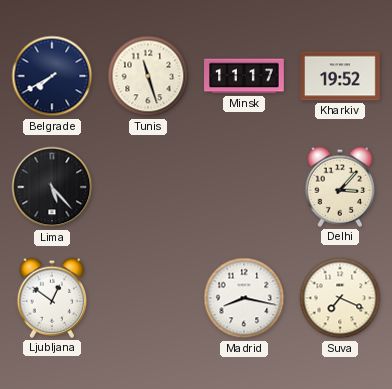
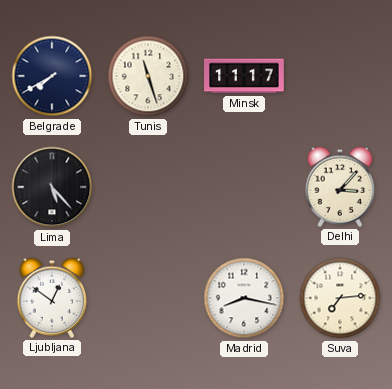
Kharkiv: 19:52 -> none
Suva: 7:19 -> 7:14
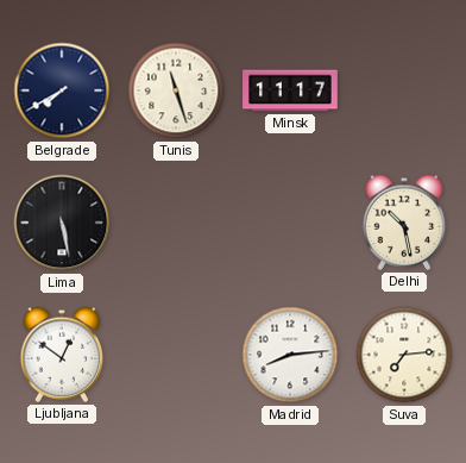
Lima: 5:23 -> 5:28
Delhi: 3:07 -> 10:28
Madrid: 8:17 -> 8:14
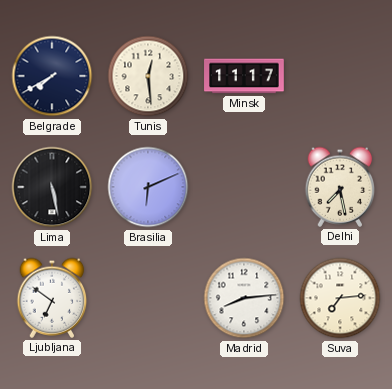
Tunis: 11:27 -> 12:29
Brasilia: none -> 6:11
Delhi: 10:28 -> 7:28
Ljubljana: 12:51 -> 6:51
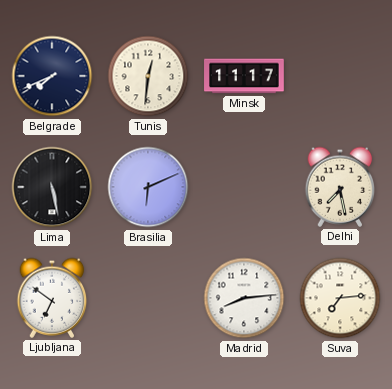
Belgrade: 7:40 -> 7:41
Tunis: 12:29 -> 12:31
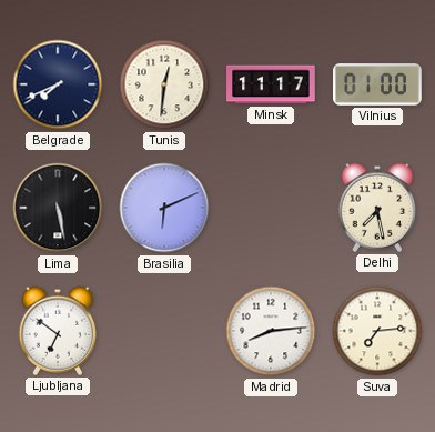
Vilnius: none -> 01:00
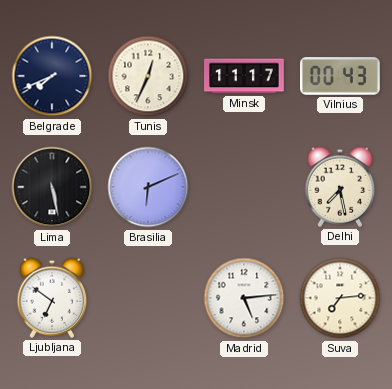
Tunis: 12:31 -> 12:34
Vilnius: 01:00 -> 00:43
Madrid: 8:14 -> 5:14
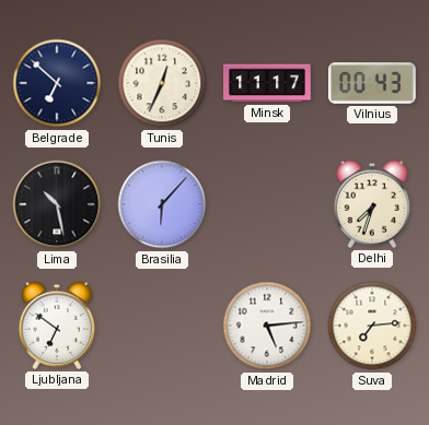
Belgrade: 7:41 -> 6:52
Lima: 5:28 -> 10:28
Brasilia: 6:11 -> 6:07
Delhi: 7:28 -> 7:33
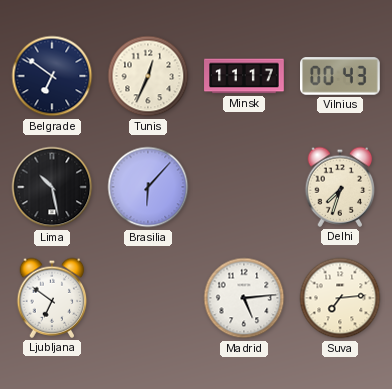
Belgrade: 6:52 -> 6:51
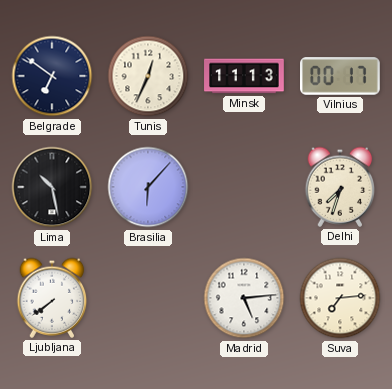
Minsk: 11:17 -> 11:13
Vilnius: 00:43 -> 00:17
Ljubljana: 6:51 -> 7:39
